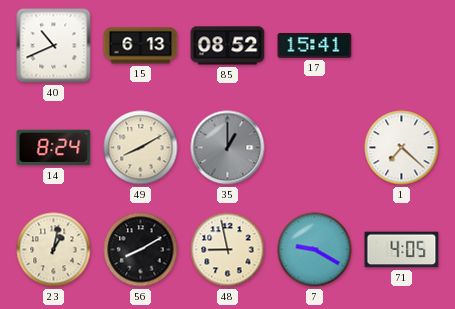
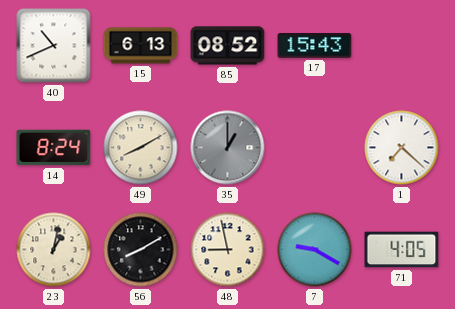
17: 15:41 -> 15:43
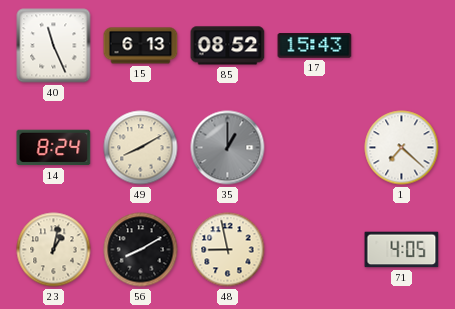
40: 10:41 -> 11:26
7: 9:20 -> none
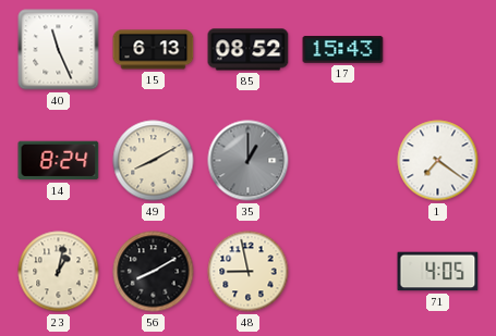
1: 7:22 -> 7:21
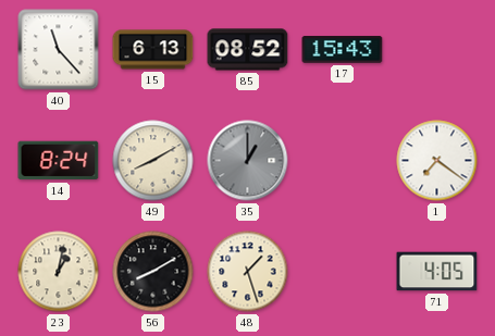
40: 11:26 -> 11:23
48: 8:58 -> 1:27
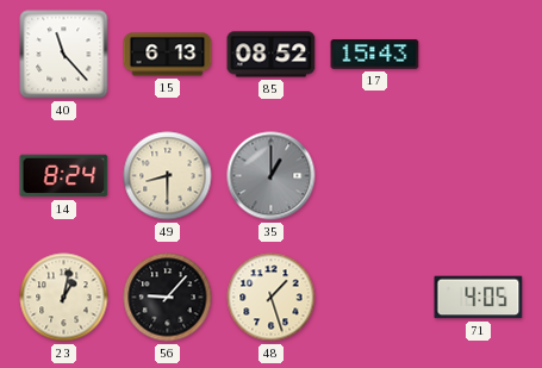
49: 8:10 -> 8:30
1: 7:21 -> none
56: 8:10 -> 9:07
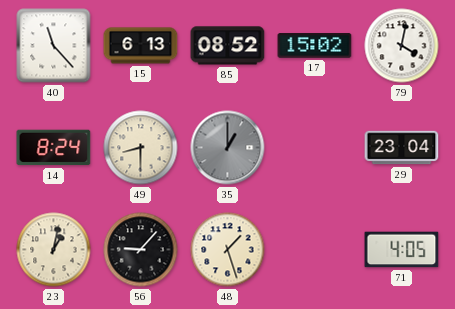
17: 15:43 -> 15:02
79: none -> 4:02
29: none -> 23:04
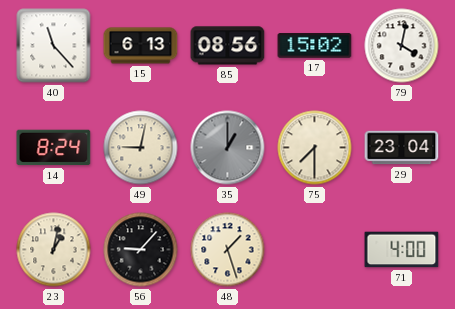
85: 08:52 -> 08:56
49: 8:30 -> 9:02
75: none -> 7:30
71: 4:05 -> 4:00
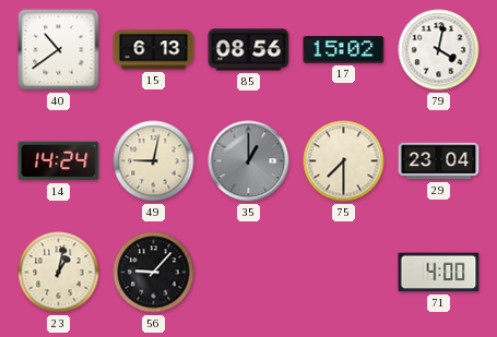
40: 11:23 -> 10:39
14: 8:24 -> 14:24
48: 1:27 -> none
